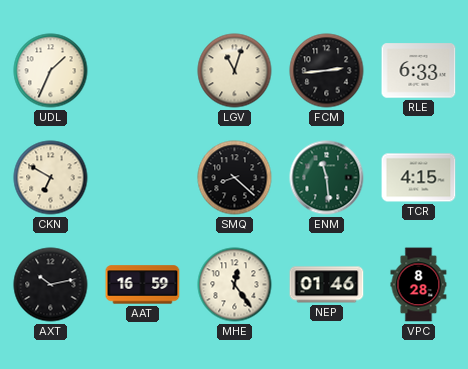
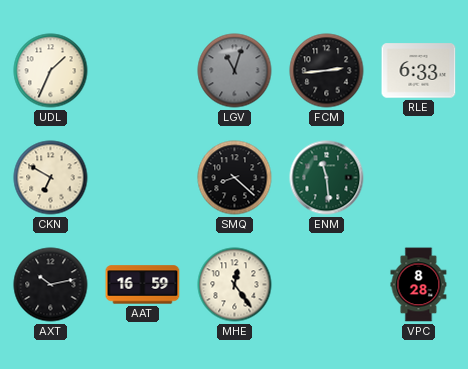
LGV dial: cream -> grey
TCR: 4:15 -> none
NEP: 01:46 -> none
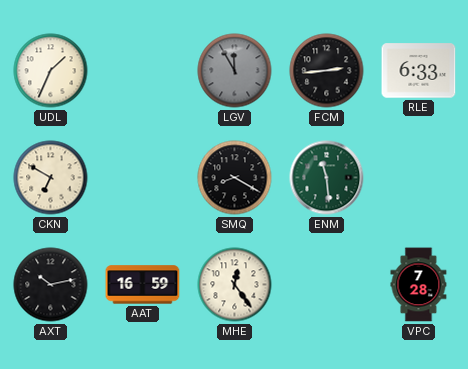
LGV: 11:03 -> 11:55
SMQ: 8:22 -> 8:20
VPC: 8:28 -> 7:28
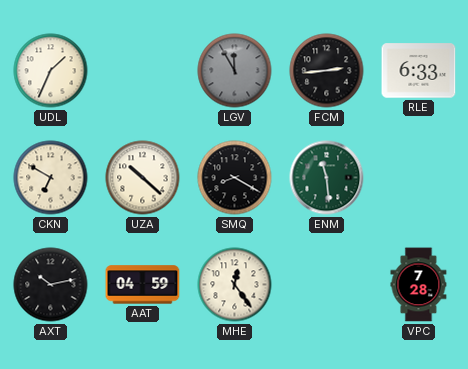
UZA: none -> 10:22
AAT: 16:59 -> 04:59
